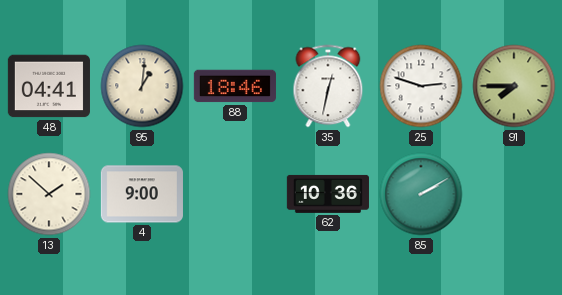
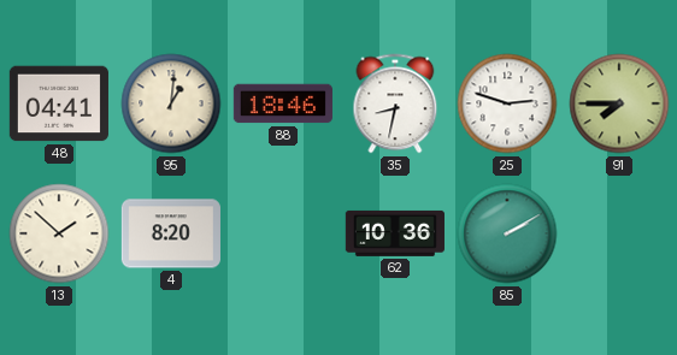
35: 12:32 -> 8:32
4: 9:00 -> 8:20
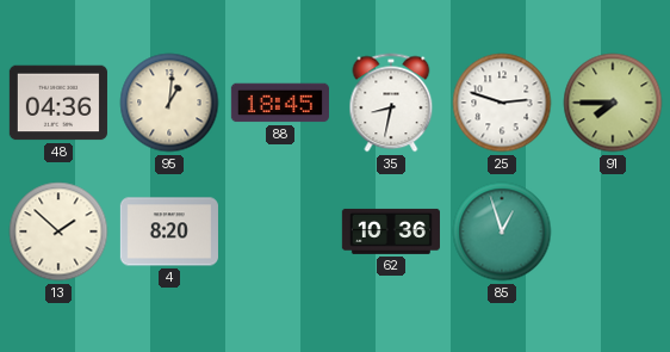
48: 04:41 -> 04:36
88: 18:46 -> 18:45
85: 2:10 -> 12:57
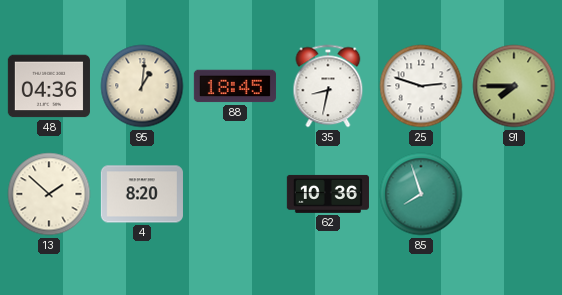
85: 12:57 -> 7:57
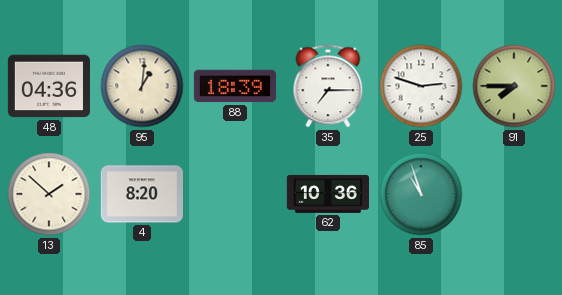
88: 18:45 -> 18:39
35: 8:32 -> 7:15
85: 7:57 -> 10:57
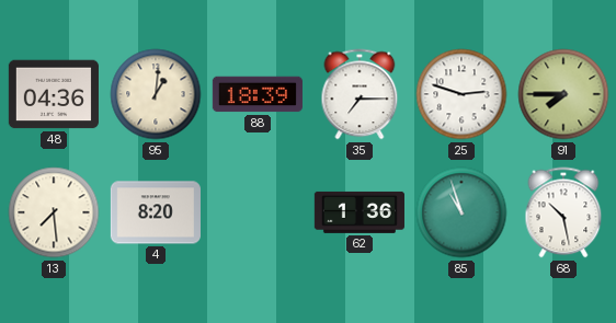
13: 1:52 -> 7:29
62: 10:36 -> 1:36
68: none -> 10:28
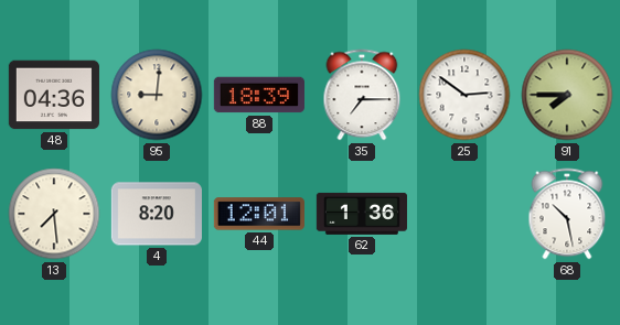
95: 1:01 -> 9:01
25: 2:48 -> 2:51
44: none -> 12:01
85: 10:57 -> none
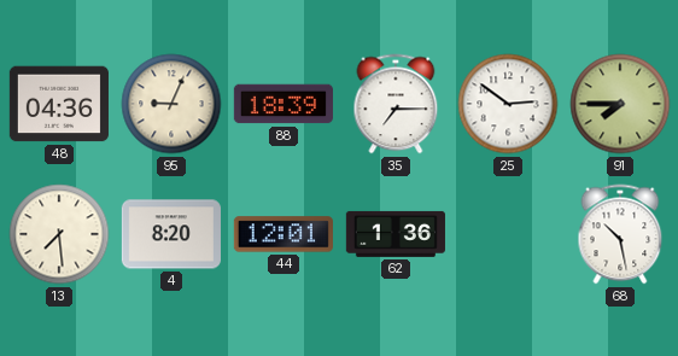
95: 9:01 -> 9:04
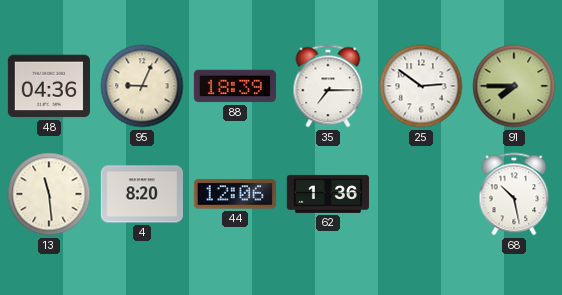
13: 7:29 -> 11:29
44: 12:01 -> 12:06
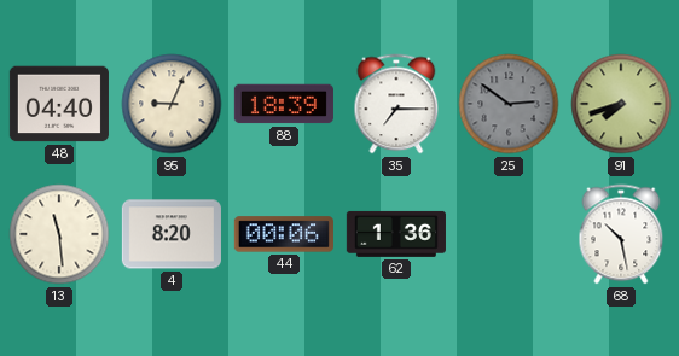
48: 04:36 -> 04:40
25 dial: white -> grey
91: 7:45 -> 7:42
44: 12:06 -> 00:06
